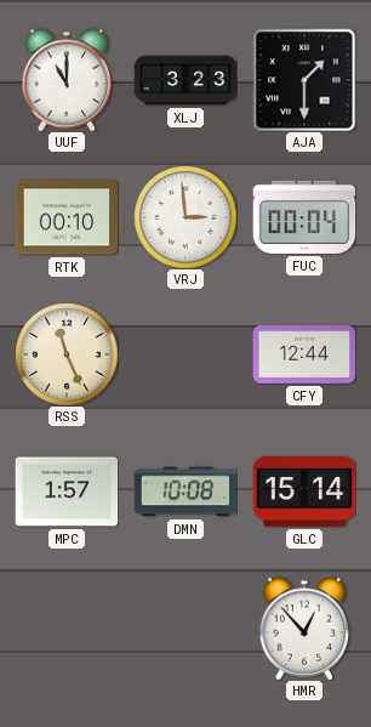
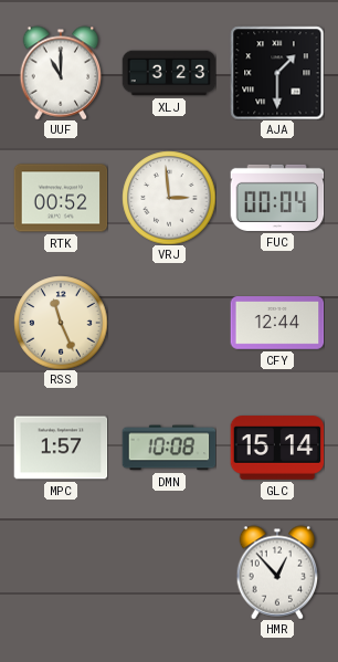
RTK: 00:10 -> 00:52
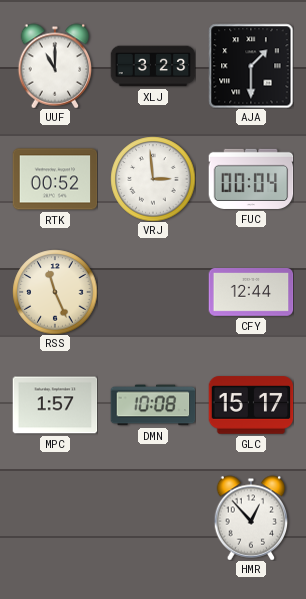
GLC: 15:14 -> 15:17
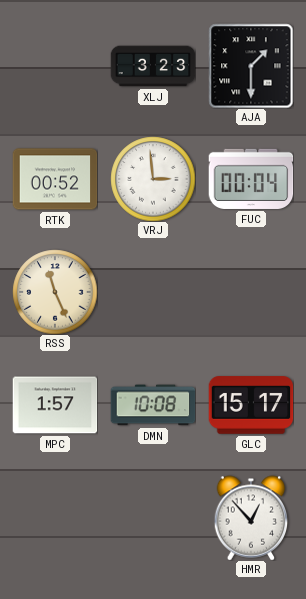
UUF: 11:00 -> none
CFY: 12:44 -> none
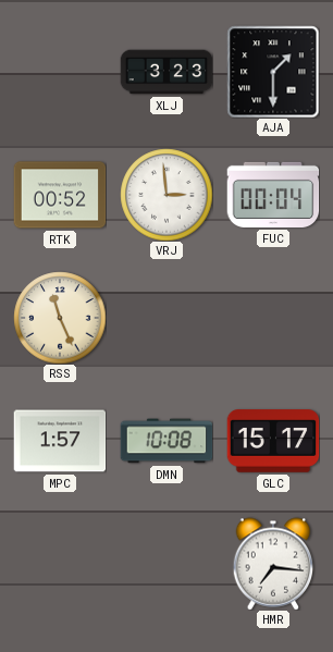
HMR: 12:53 -> 7:16
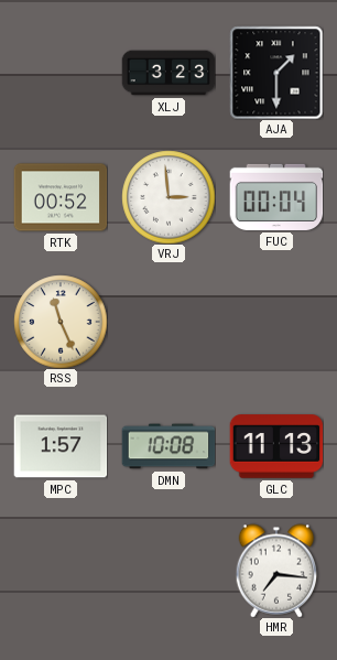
GLC: 15:17 -> 11:13
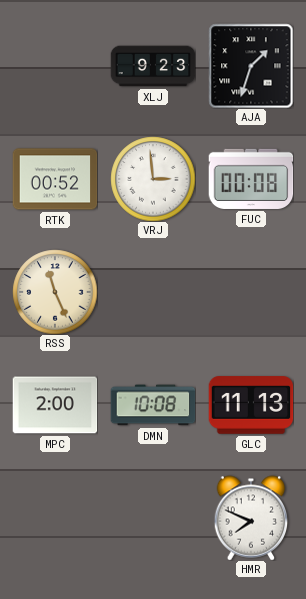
XLJ: 3:23 -> 9:23
AJA: 1:30 -> 1:33
FUC: 00:04 -> 00:08
MPC: 1:57 -> 2:00
HMR: 7:16 -> 7:49
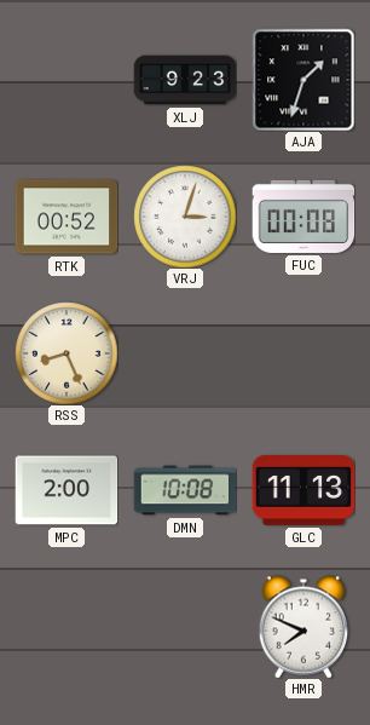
VRJ: 2:59 -> 3:03
RSS: 11:26 -> 8:26
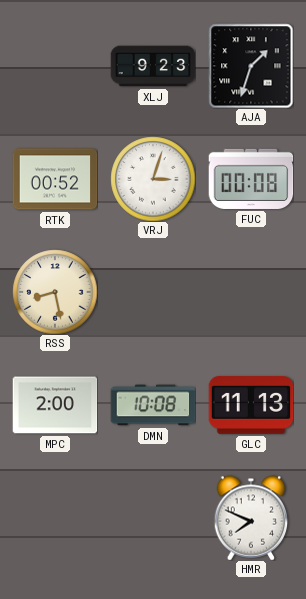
RSS: 8:26 -> 8:28
